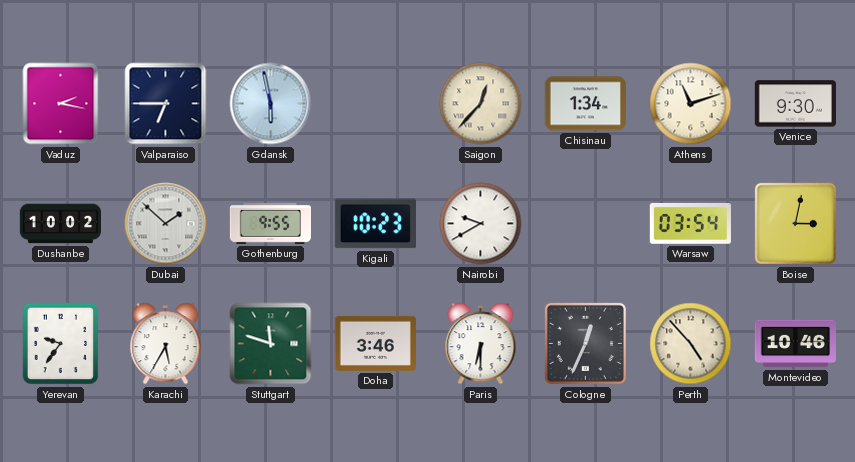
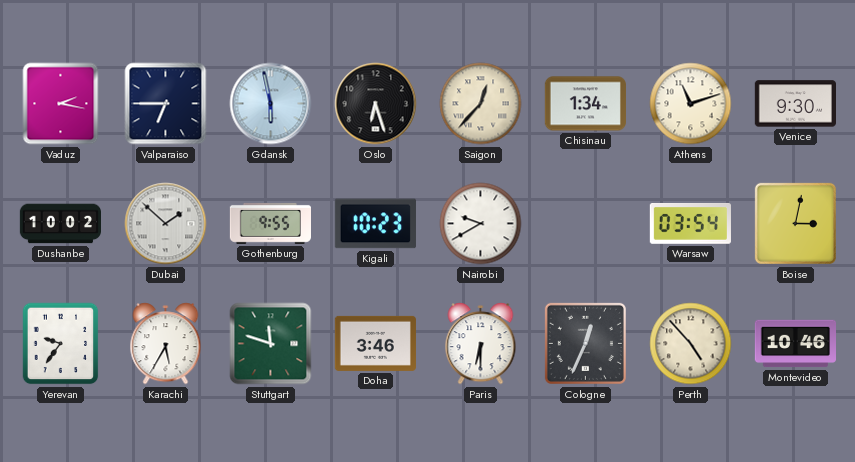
Oslo: none -> 6:27
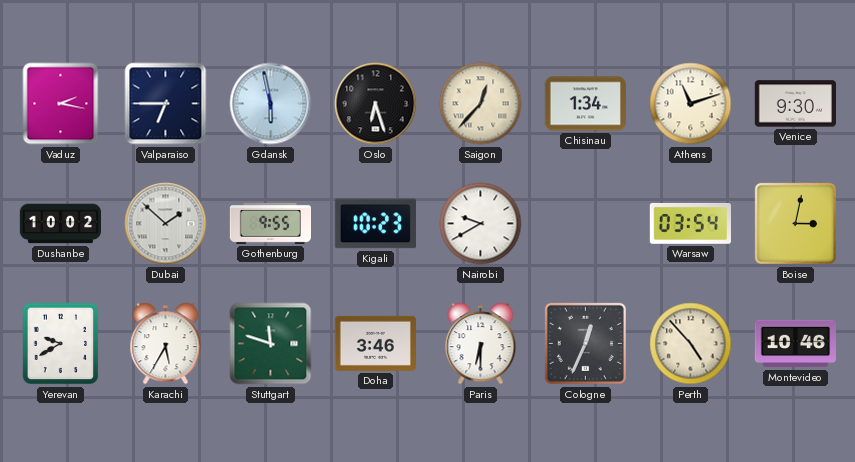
Yerevan: 9:36 -> 9:40
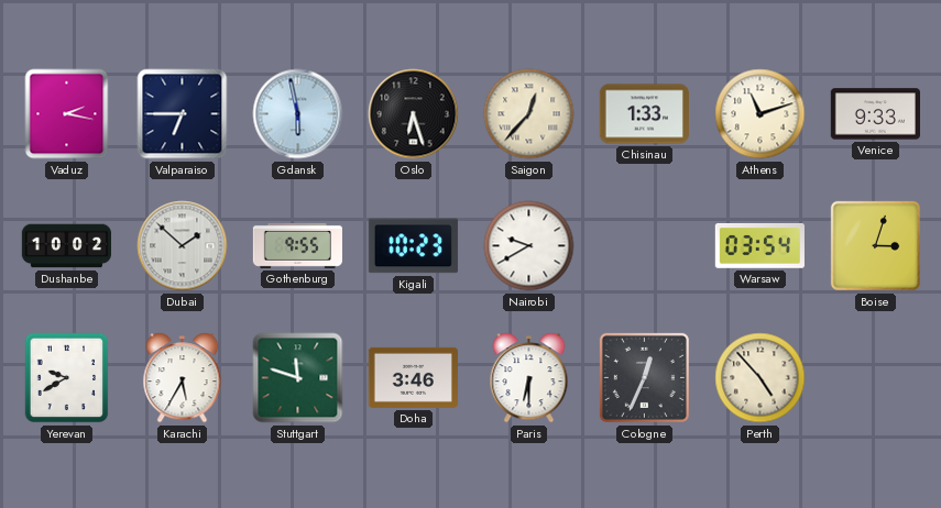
Chisinau: 1:34 -> 1:33
Venice: 9:30 -> 9:33
Boise: 3:02 -> 3:03
Montevideo: 10:46 -> none
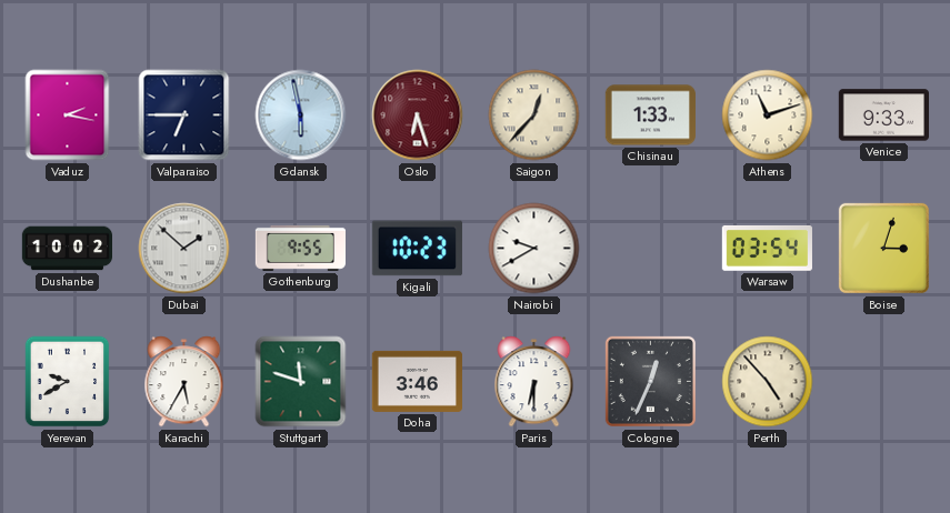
Oslo dial: black -> burgundy
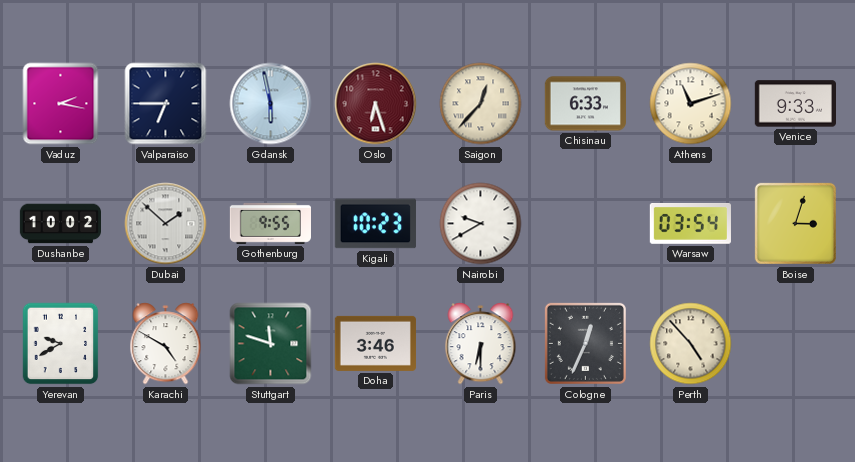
Chisinau: 1:33 -> 6:33
Karachi: 5:35 -> 4:50
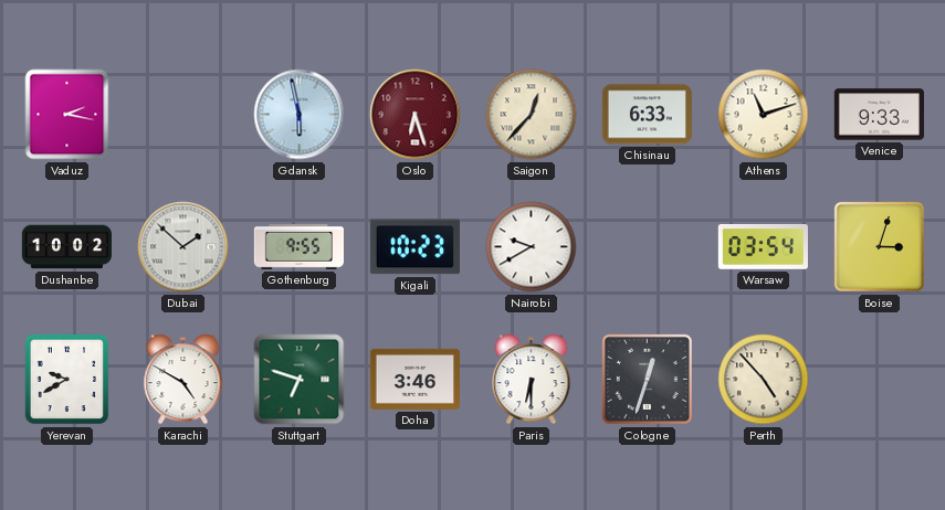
Valparaiso: 6:45 -> none
Stuttgart: 11:48 -> 6:48
Cologne: 12:34 -> 12:33
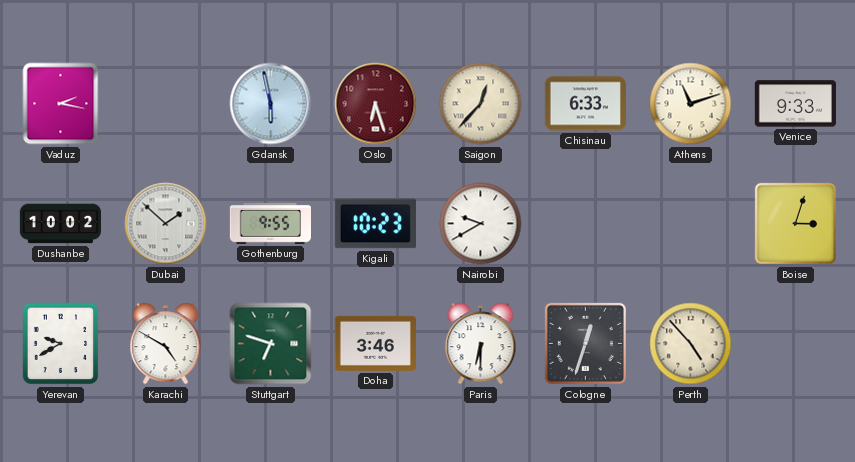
Warsaw: 03:54 -> none
